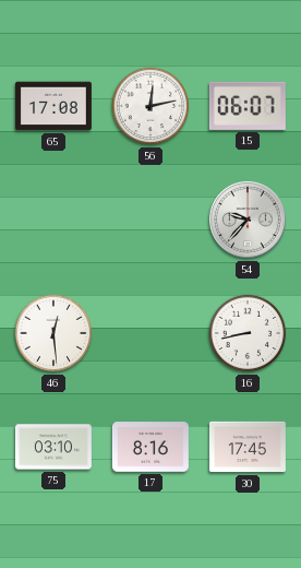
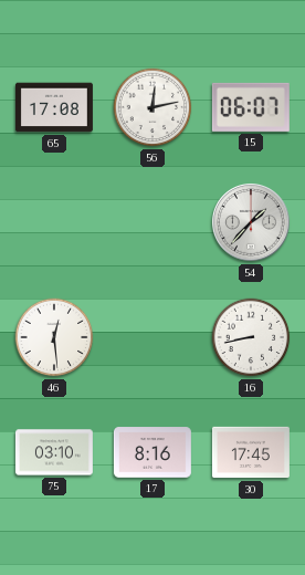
54: 9:37 -> 1:37
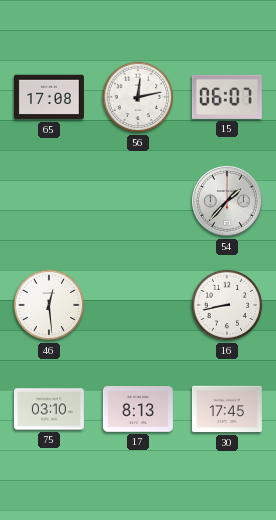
17: 8:16 -> 8:13
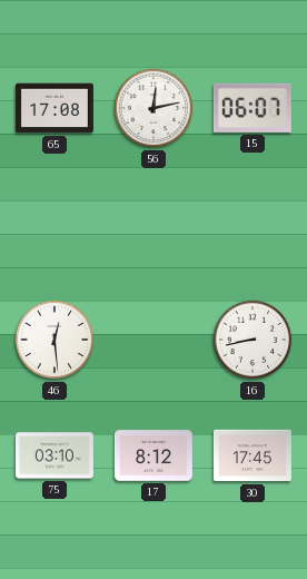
54: 1:37 -> none
17: 8:13 -> 8:12
